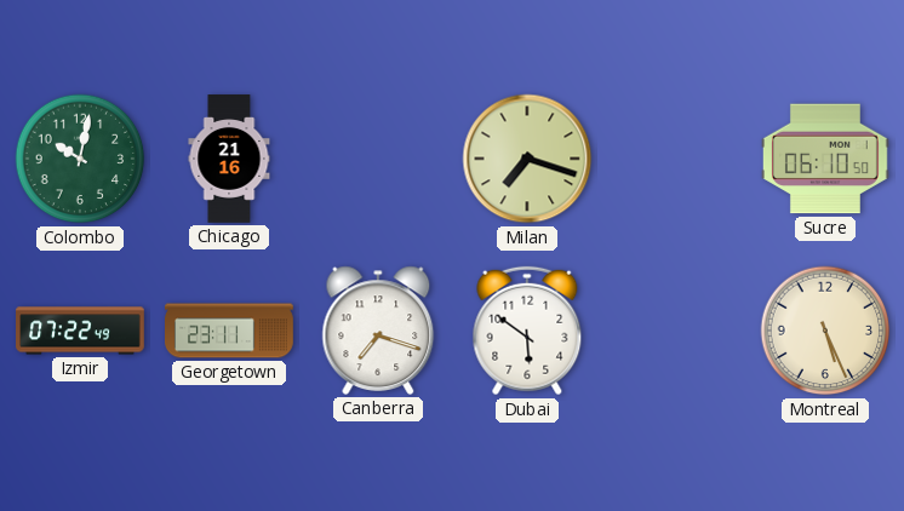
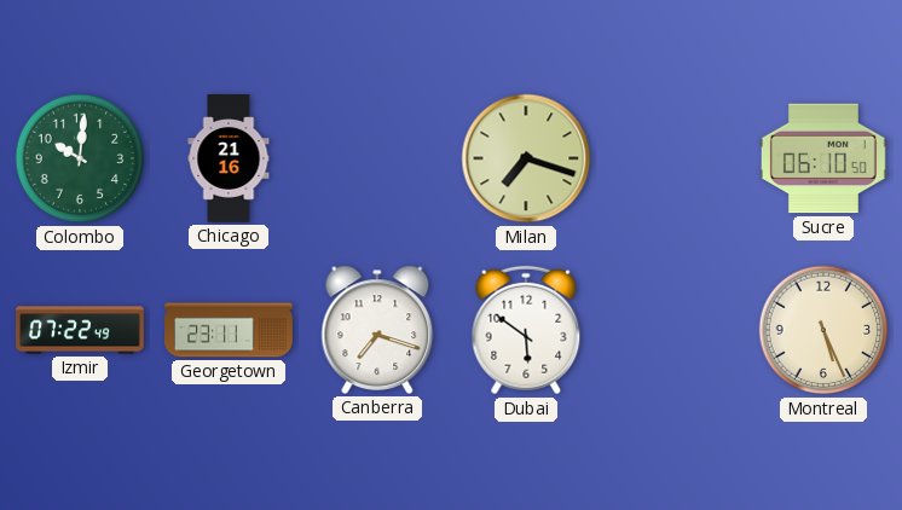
Colombo: 10:02 -> 10:01
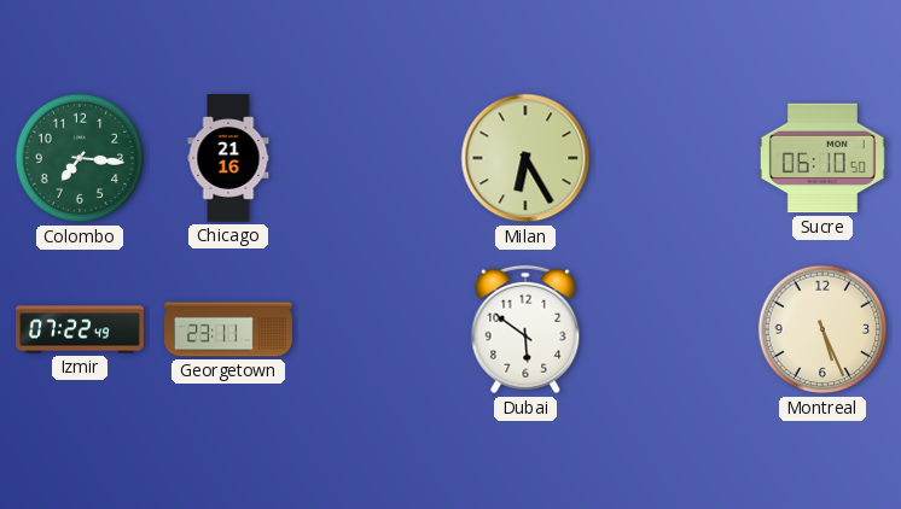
Colombo: 10:01 -> 7:16
Milan: 7:18 -> 6:25
Canberra: 7:18 -> none
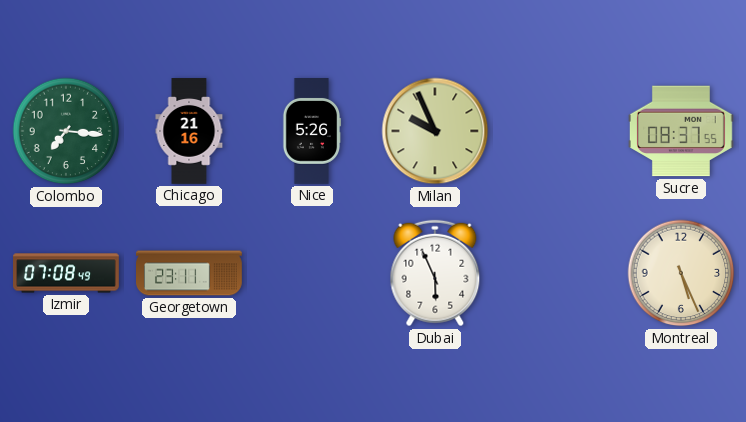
Nice: none -> 5:26
Milan: 6:25 -> 9:56
Sucre: 06:10 -> 08:37
Izmir: 07:22 -> 07:08
Dubai: 5:51 -> 5:56
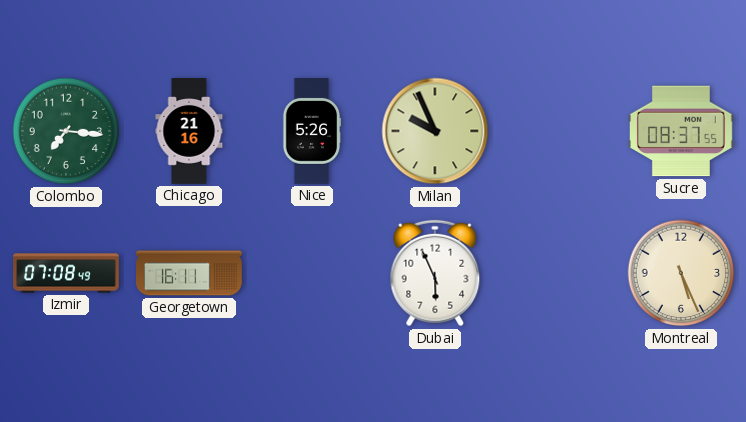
Georgetown: 23:11 -> 16:11
